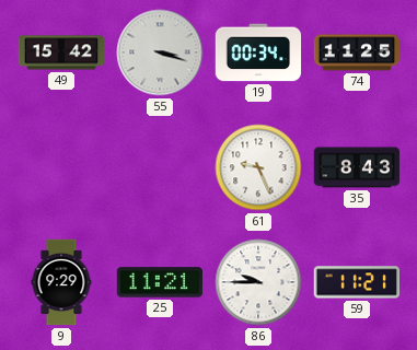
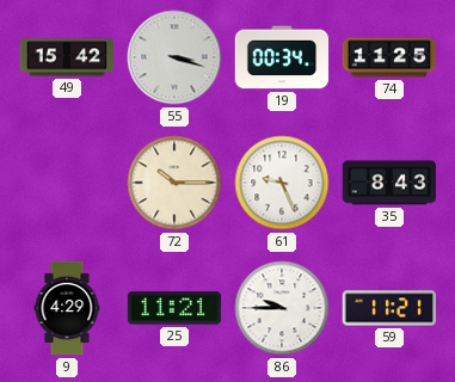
72: none -> 10:15
9: 9:29 -> 4:29
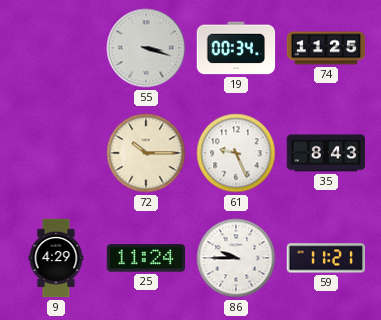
49: 15:42 -> none
25: 11:21 -> 11:24
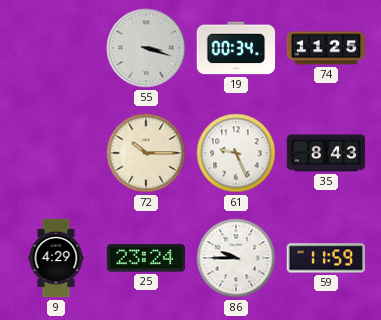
25: 11:24 -> 23:24
59: 11:21 -> 11:59
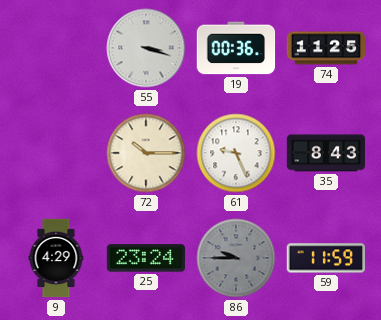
19: 00:34 -> 00:36
86 dial: white -> grey
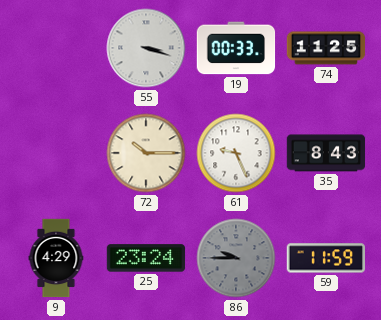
19: 00:36 -> 00:33
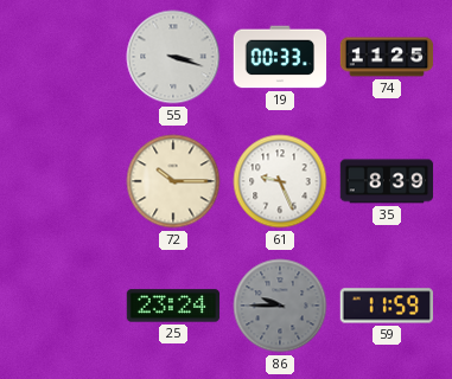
35: 8:43 -> 8:39
9: 4:29 -> none
